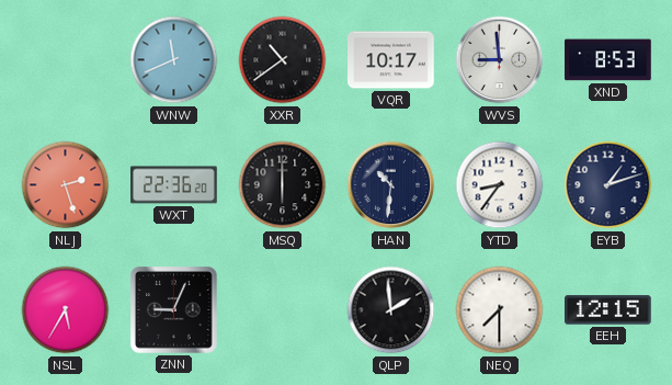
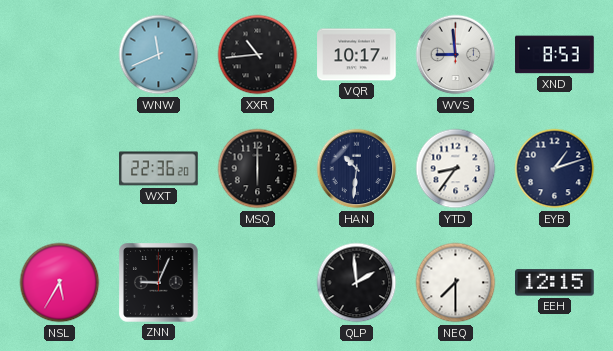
XXR: 10:39 -> 10:44
NLJ: 2:27 -> none
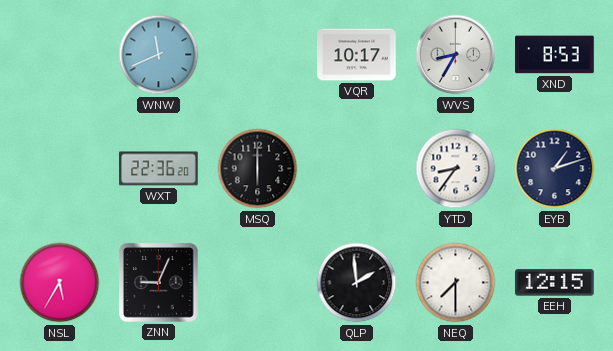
XXR: 10:44 -> none
WVS: 8:59 -> 8:35
HAN: 10:31 -> none
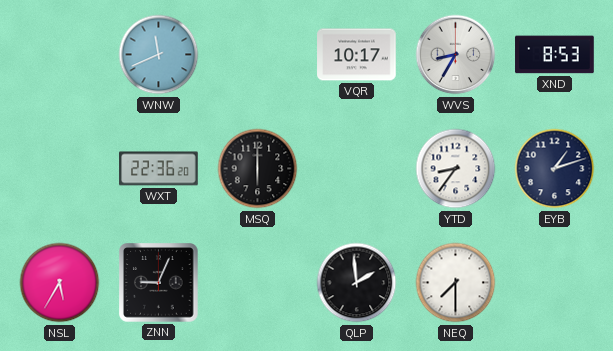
EEH: 12:15 -> none
